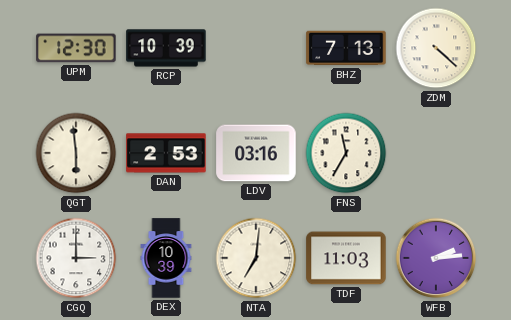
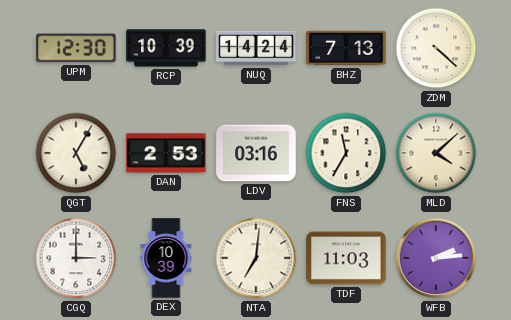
NUQ: none -> 14:24
QGT: 5:59 -> 5:05
MLD: none -> 4:08
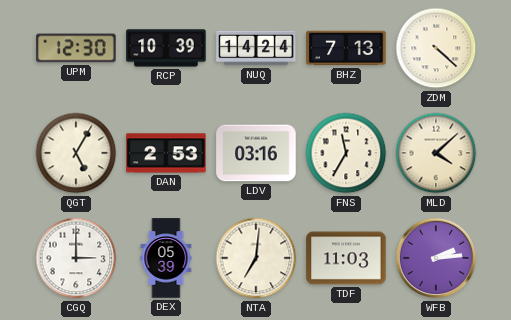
DEX: 10:39 -> 05:39
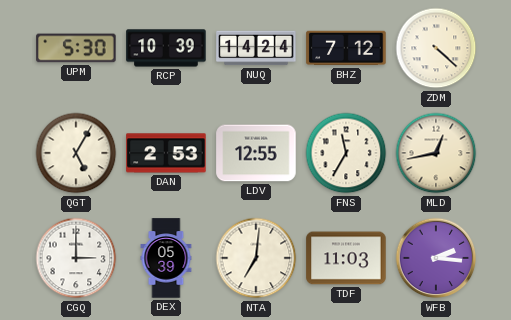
UPM: 12:30 -> 5:30
BHZ: 7:13 -> 7:12
LDV: 03:16 -> 12:55
MLD: 4:08 -> 12:43
WFB: 2:14 -> 2:16
